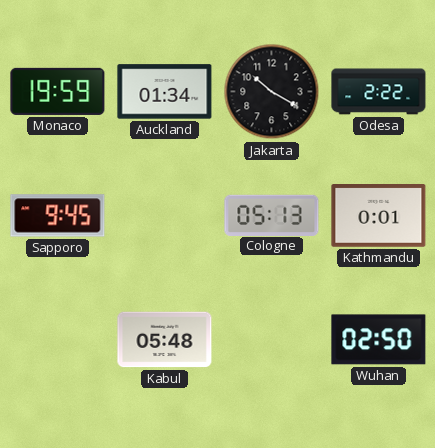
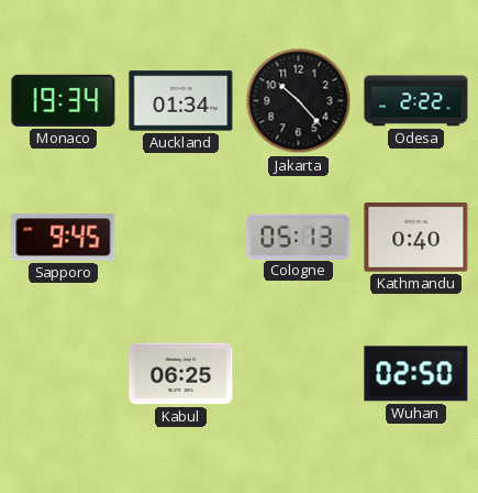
Monaco: 19:59 -> 19:34
Jakarta: 10:20 -> 10:23
Kathmandu: 0:01 -> 0:40
Kabul: 05:48 -> 06:25
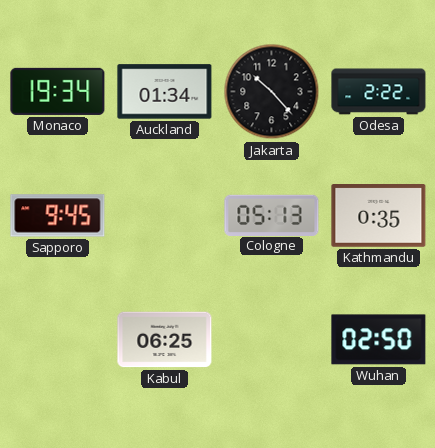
Kathmandu: 0:40 -> 0:35
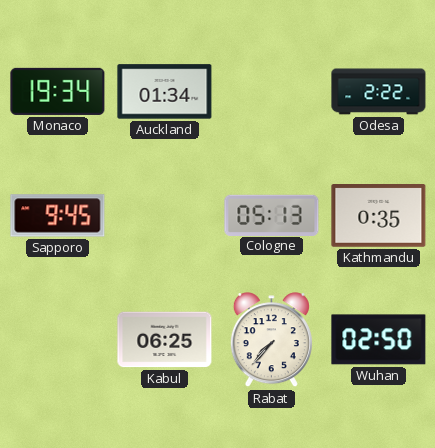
Jakarta: 10:23 -> none
Rabat: none -> 7:37
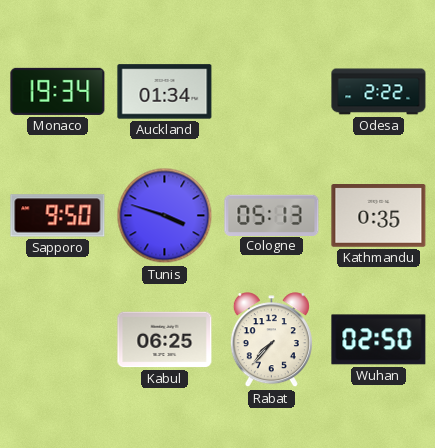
Sapporo: 9:45 -> 9:50
Tunis: none -> 3:48
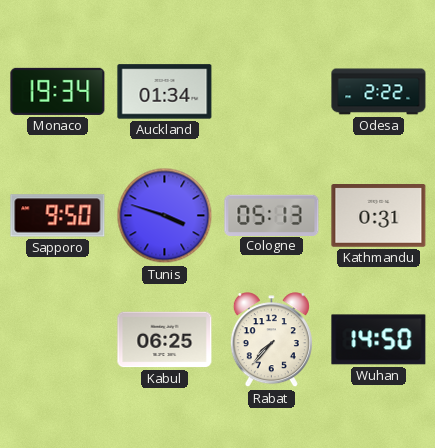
Kathmandu: 0:35 -> 0:31
Wuhan: 02:50 -> 14:50
